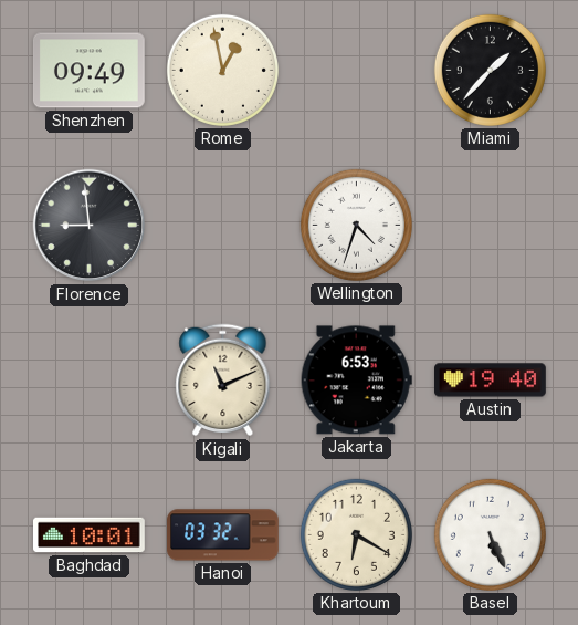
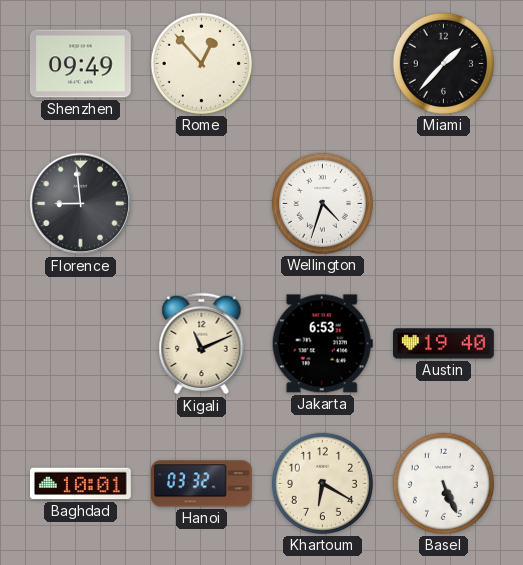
Rome: 12:58 -> 12:53
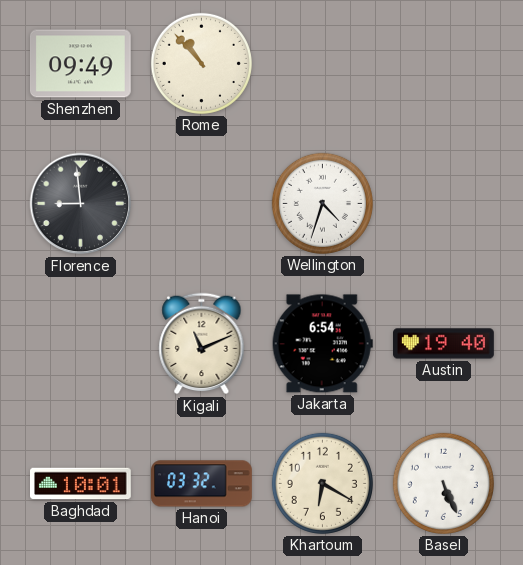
Rome: 12:53 -> 10:53
Miami: 1:37 -> none
Jakarta: 6:53 -> 6:54
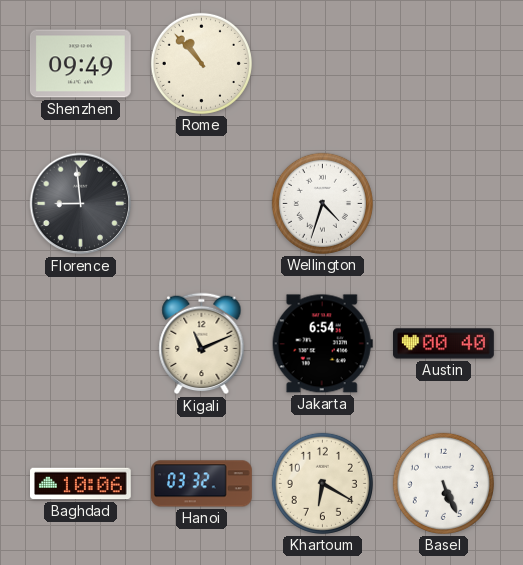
Austin: 19:40 -> 00:40
Baghdad: 10:01 -> 10:06
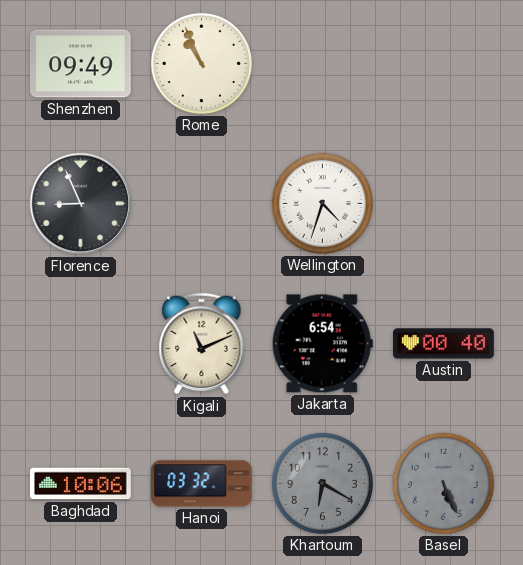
Rome: 10:53 -> 10:56
Florence: 8:59 -> 8:56
Khartoum dial: cream -> grey
Basel dial: white -> grey
